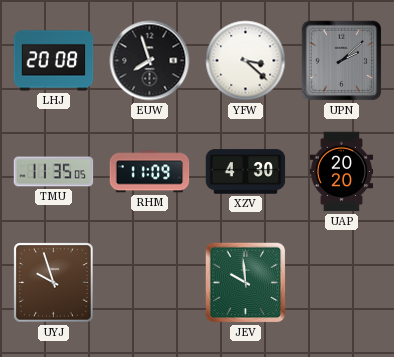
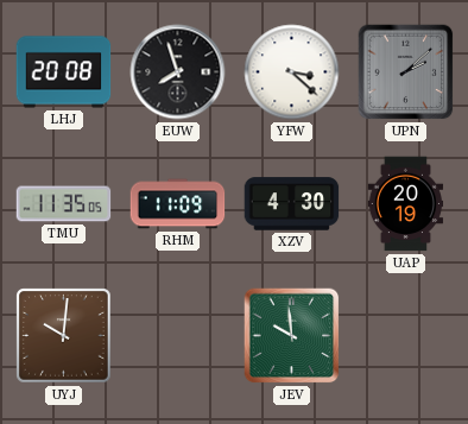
UAP: 20:20 -> 20:19
UYJ: 9:57 -> 10:01
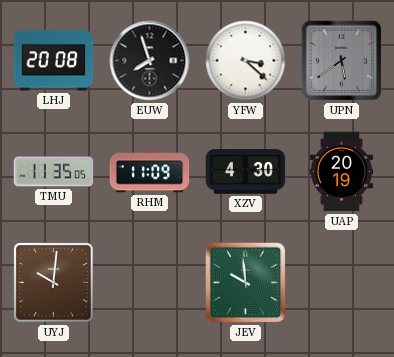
UPN: 2:08 -> 5:39
